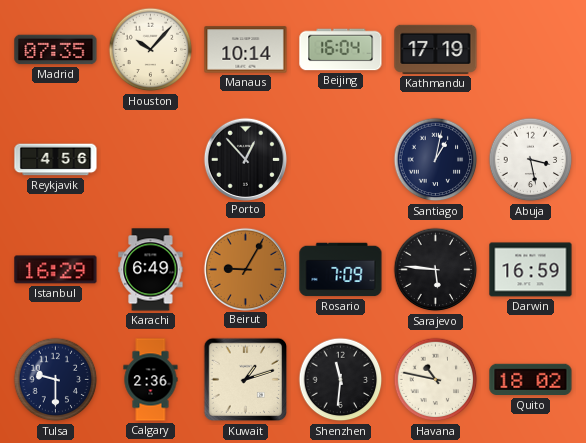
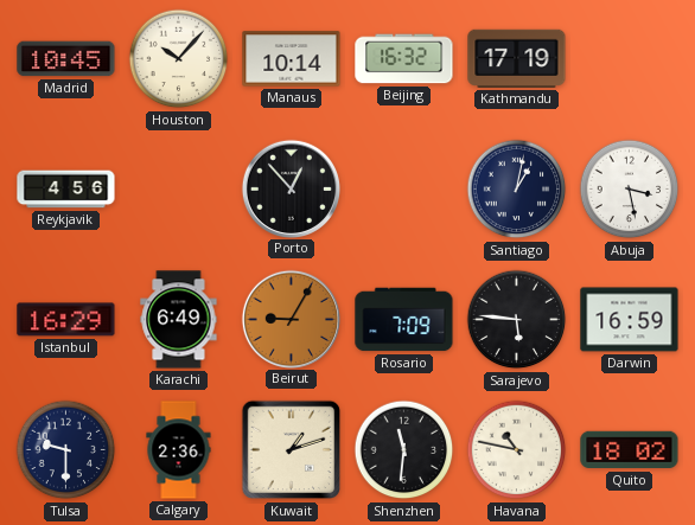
Madrid: 07:35 -> 10:45
Beijing: 16:04 -> 16:32
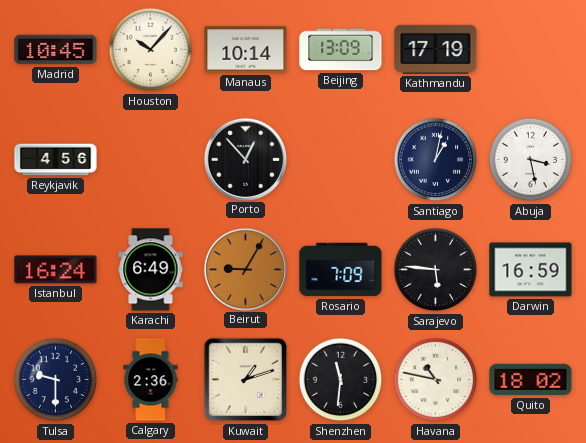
Beijing: 16:32 -> 13:09
Istanbul: 16:29 -> 16:24
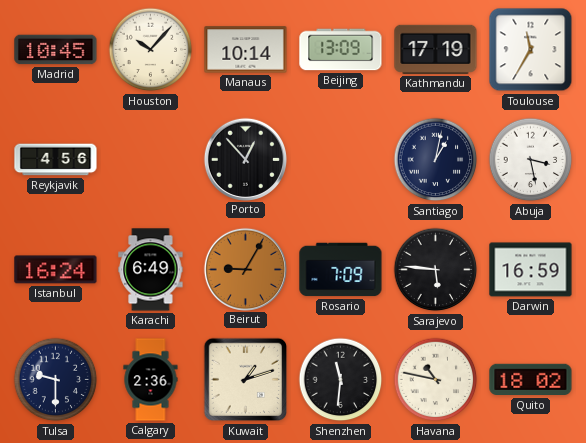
Toulouse: none -> 11:35
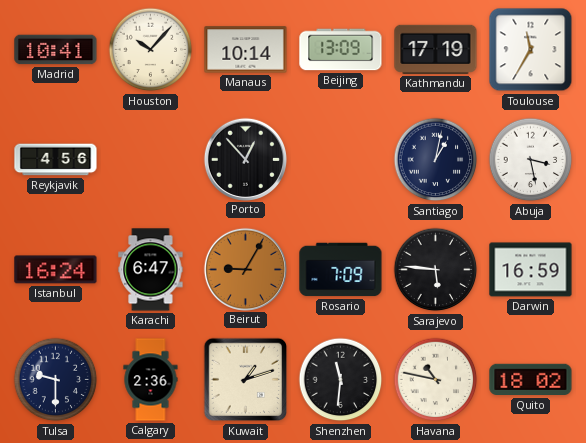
Madrid: 10:45 -> 10:41
Karachi: 6:49 -> 6:47
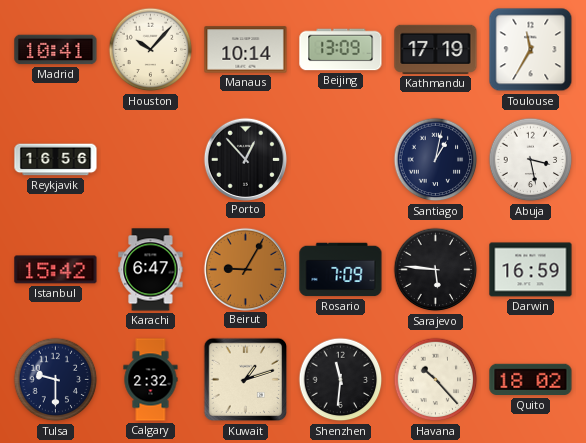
Reykjavik: 4:56 -> 16:56
Istanbul: 16:24 -> 15:42
Calgary: 2:36 -> 2:32
Havana: 10:47 -> 10:23
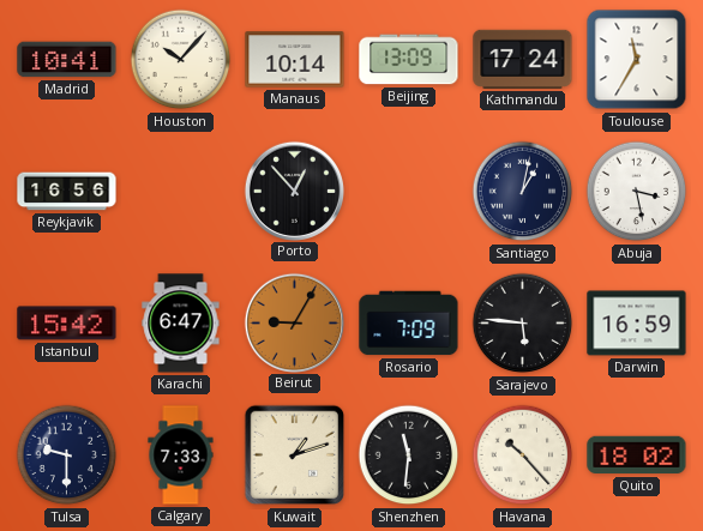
Kathmandu: 17:19 -> 17:24
Calgary: 2:32 -> 7:33
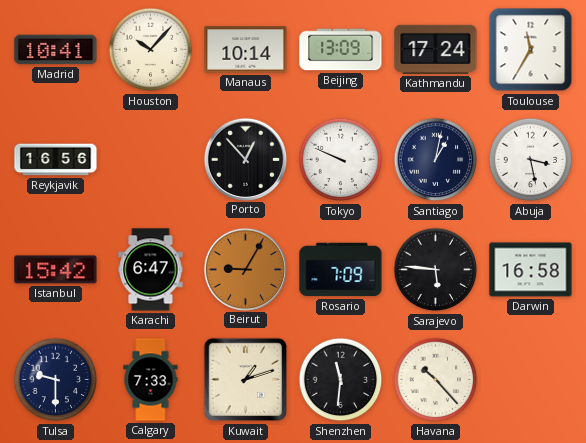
Tokyo: none -> 9:49
Darwin: 16:59 -> 16:58
Quito: 18:02 -> none
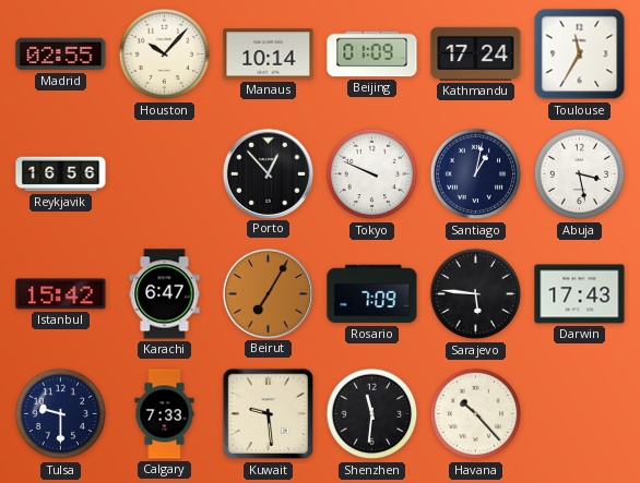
Madrid: 10:41 -> 02:55
Beijing: 13:09 -> 01:09
Beirut: 9:05 -> 7:05
Darwin: 16:58 -> 17:43
Kuwait: 1:12 -> 9:29
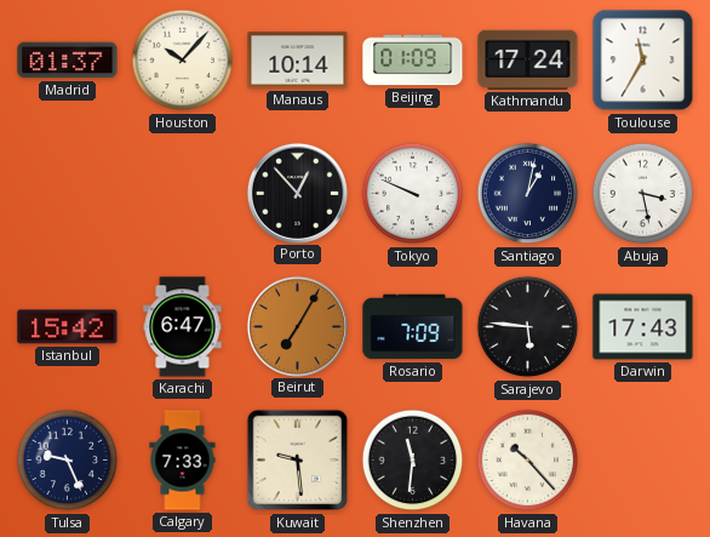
Madrid: 02:55 -> 01:37
Reykjavik: 16:56 -> none
Tulsa: 9:30 -> 9:26
